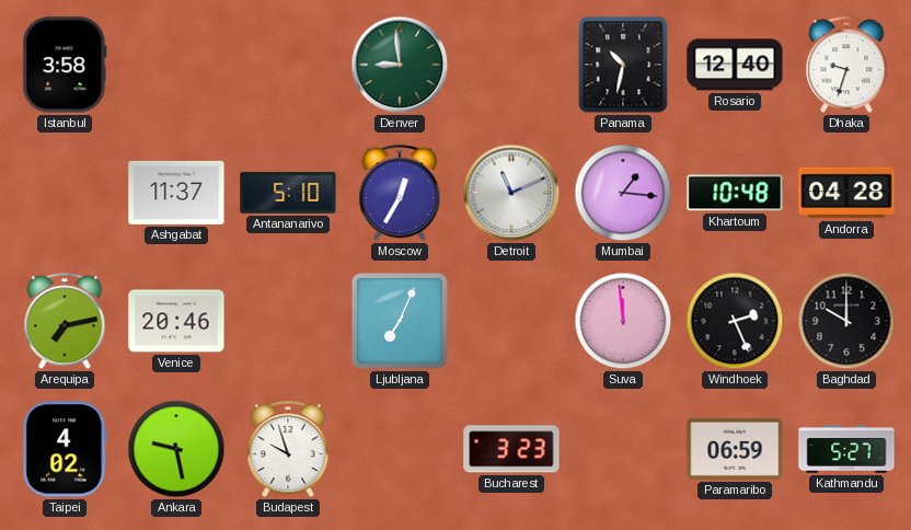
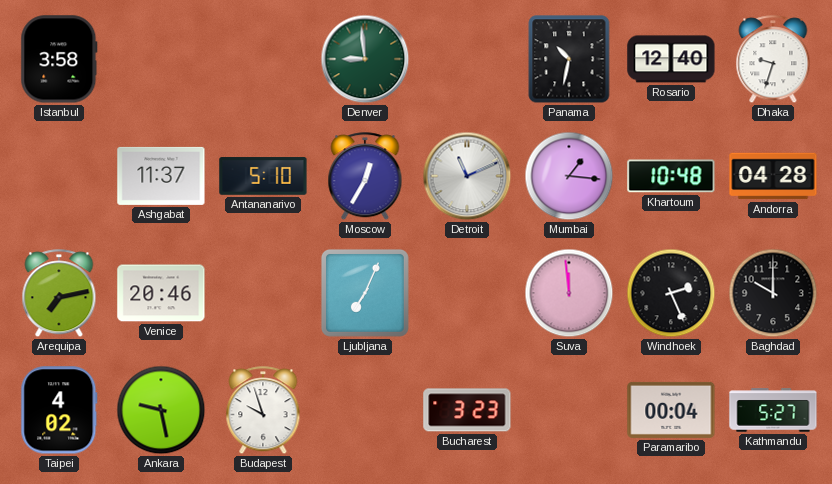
Paramaribo: 06:59 -> 00:04
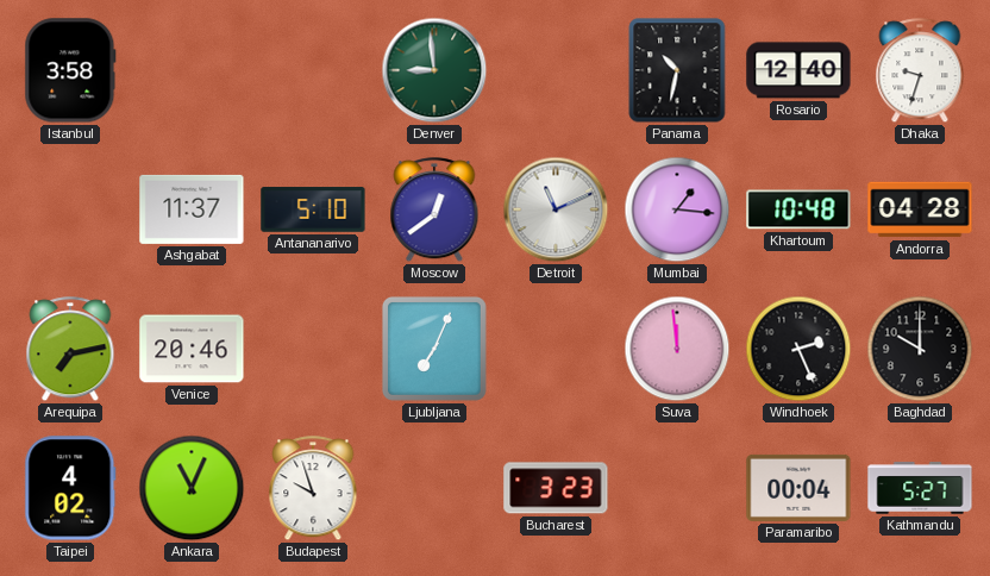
Moscow: 12:35 -> 12:39
Ankara: 9:28 -> 11:04
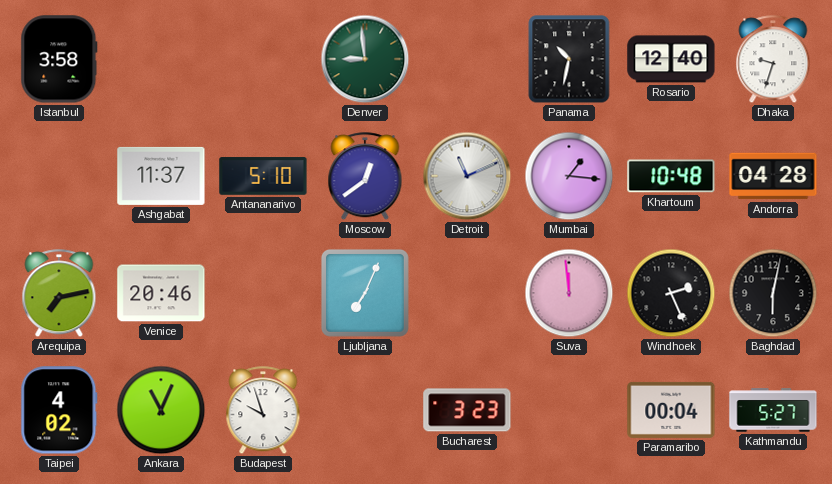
Baghdad: 10:00 -> 6:02
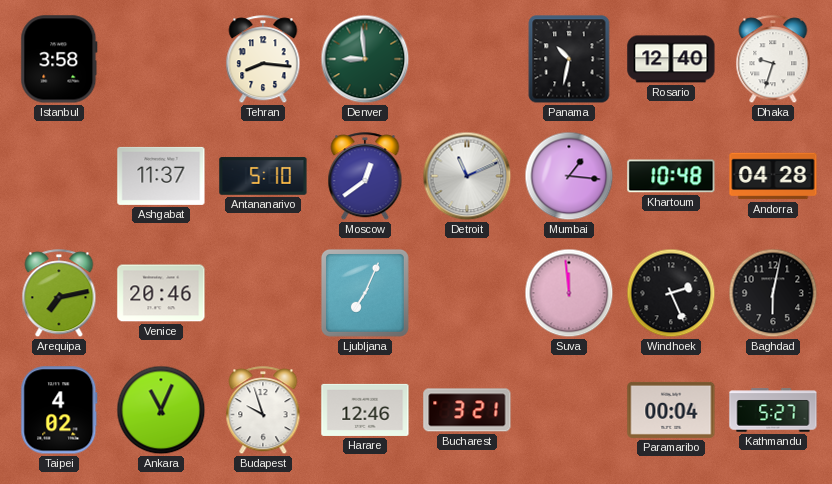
Tehran: none -> 8:16
Harare: none -> 12:46
Bucharest: 3:23 -> 3:21
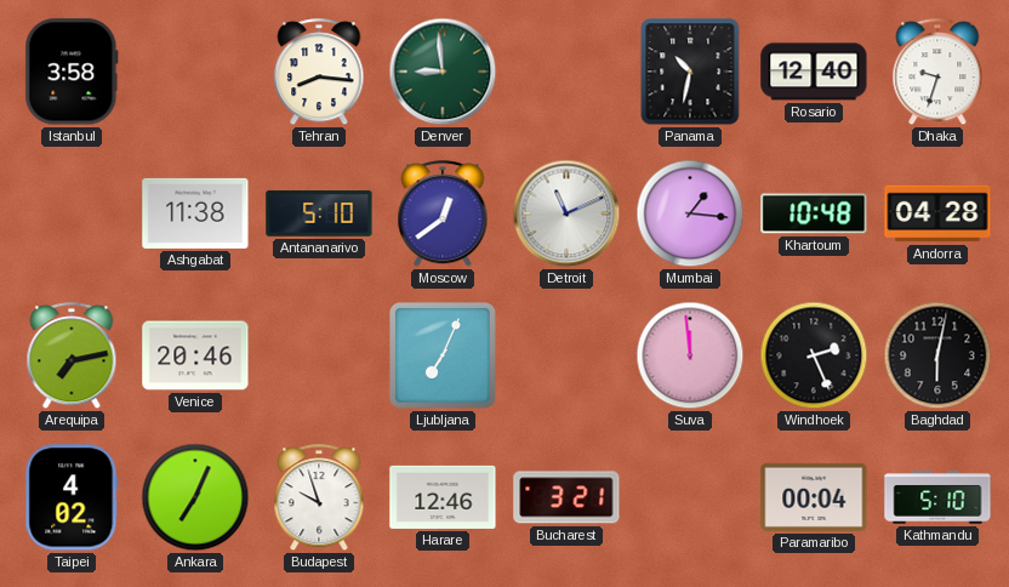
Ashgabat: 11:37 -> 11:38
Ankara: 11:04 -> 7:04
Kathmandu: 5:27 -> 5:10
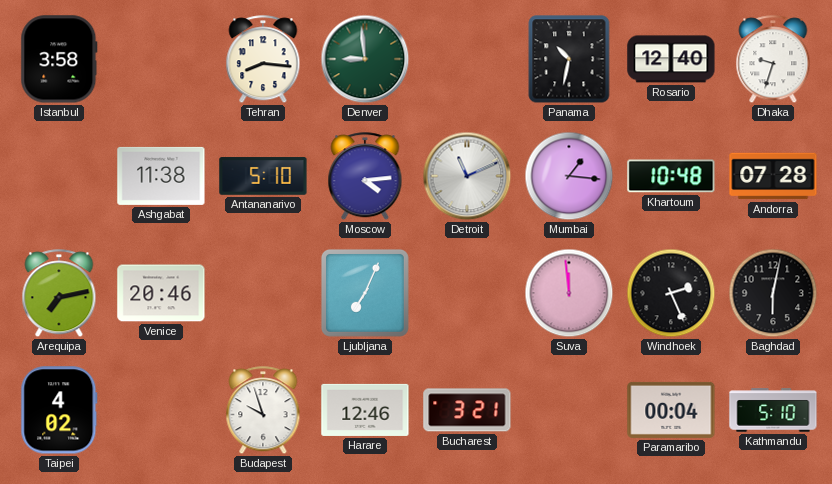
Moscow: 12:39 -> 4:14
Andorra: 04:28 -> 07:28
Ankara: 7:04 -> none
